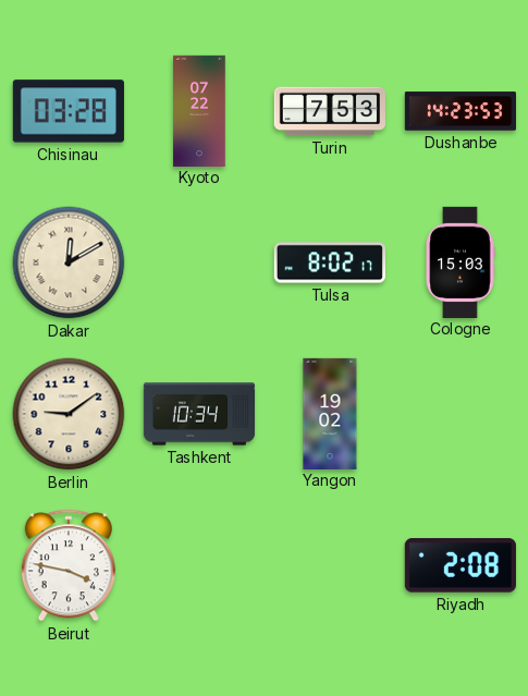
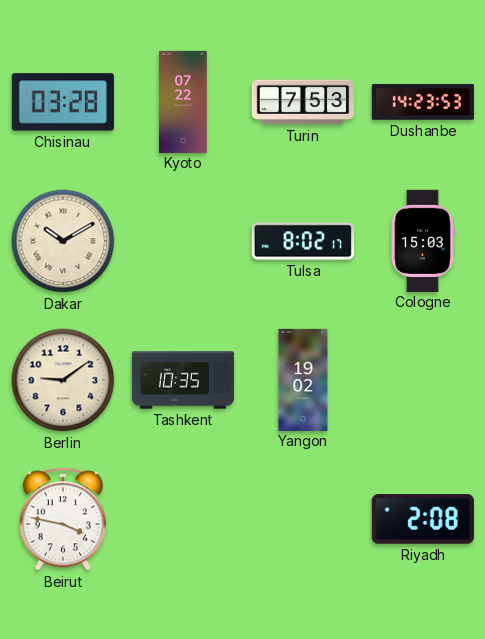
Dakar: 12:10 -> 10:10
Tashkent: 10:34 -> 10:35
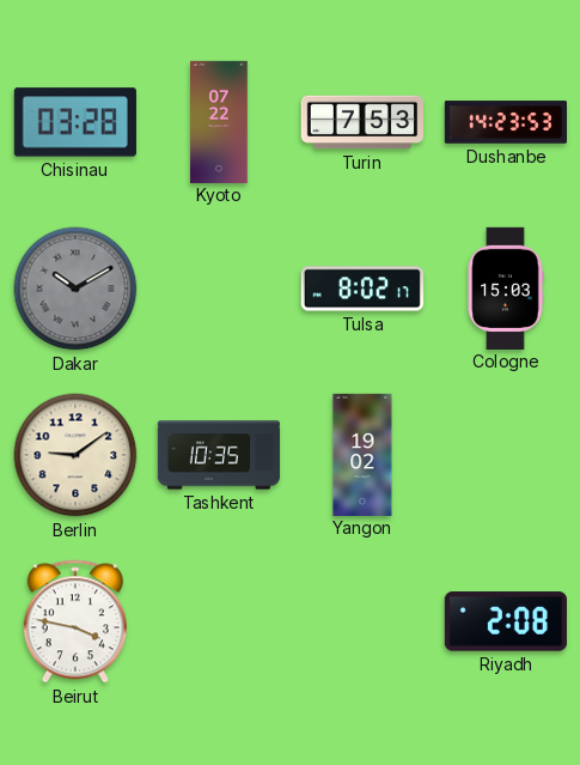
Dakar dial: cream -> grey
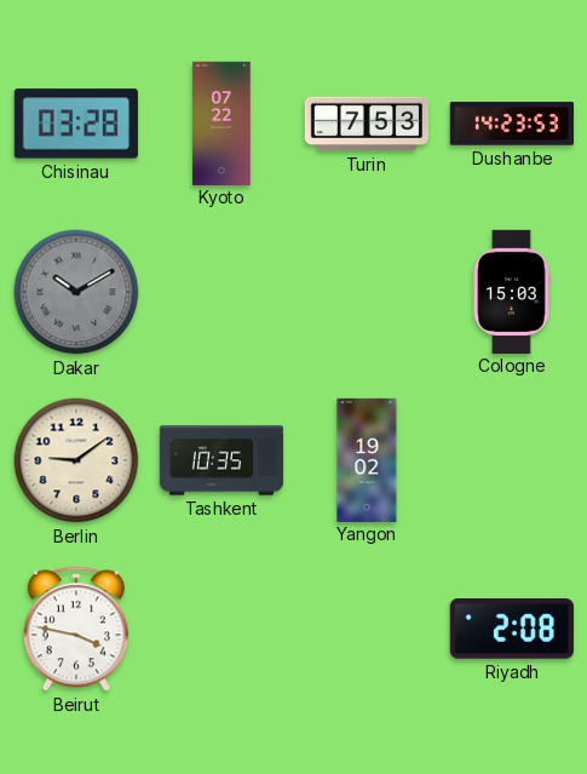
Tulsa: 8:02 -> none
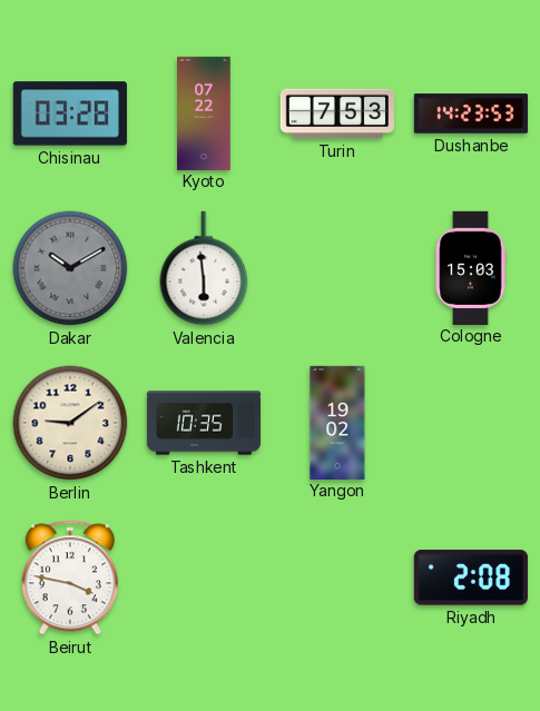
Valencia: none -> 5:59
